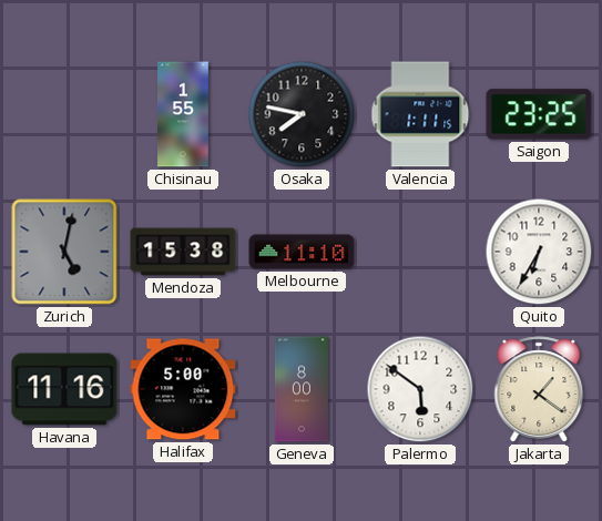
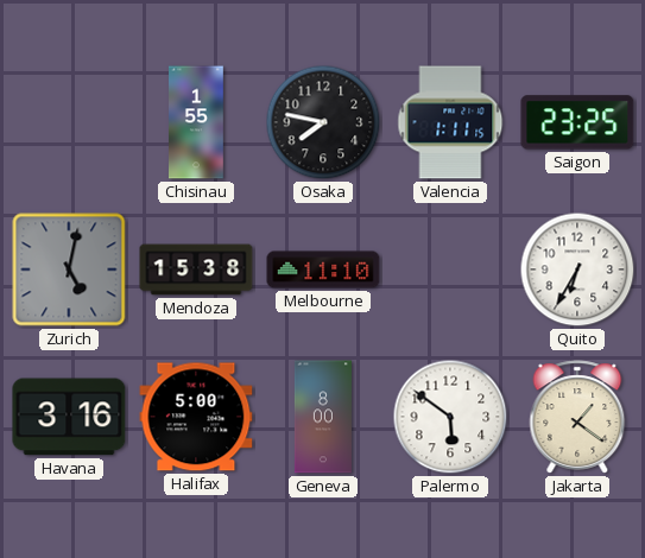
Havana: 11:16 -> 3:16
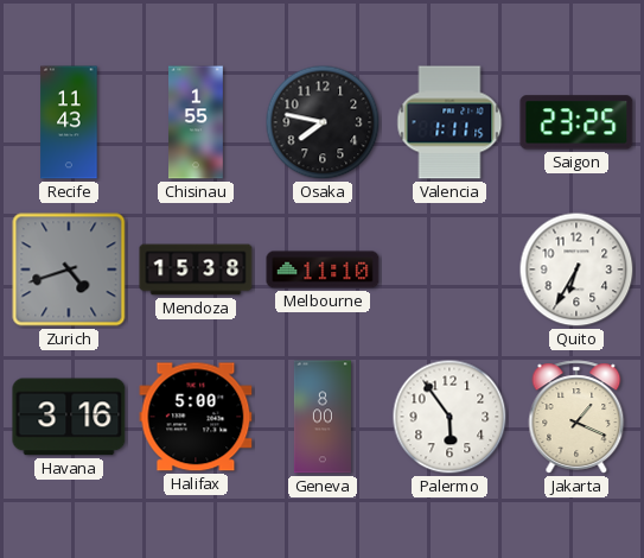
Recife: none -> 11:43
Zurich: 5:02 -> 4:42
Palermo: 5:51 -> 5:54
Jakarta: 1:21 -> 1:19
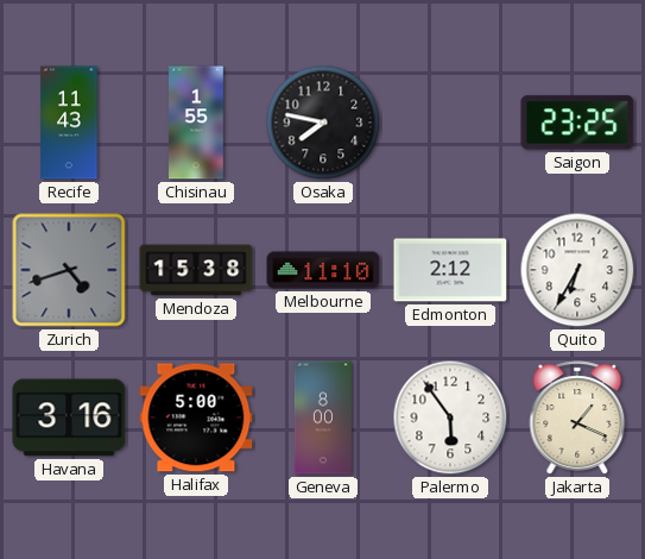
Valencia: 1:11 -> none
Edmonton: none -> 2:12
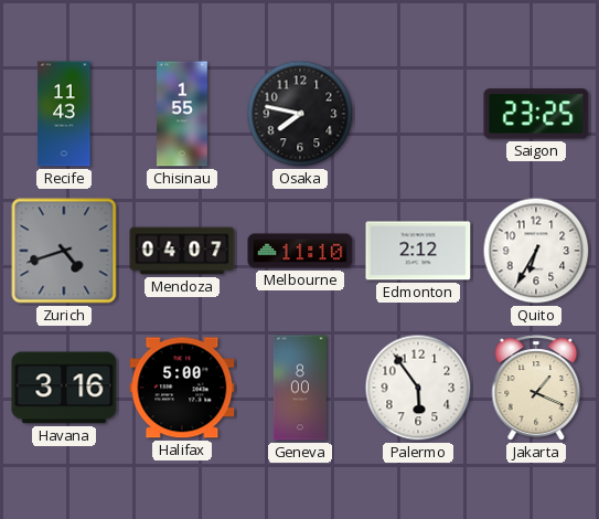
Mendoza: 15:38 -> 04:07
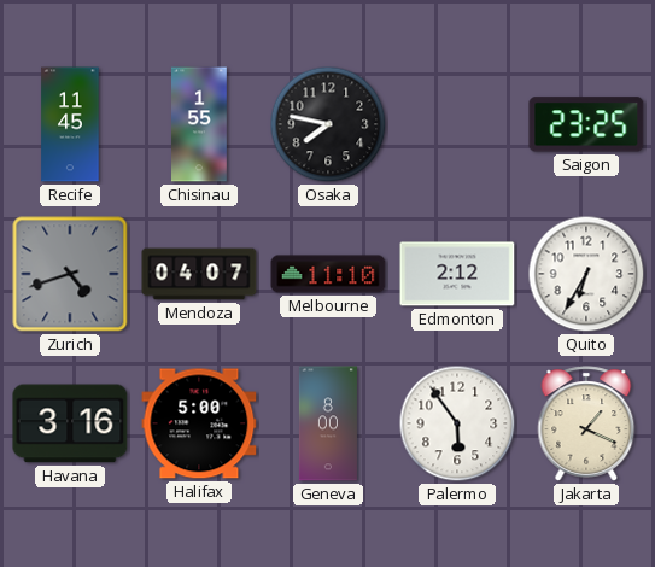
Recife: 11:43 -> 11:45
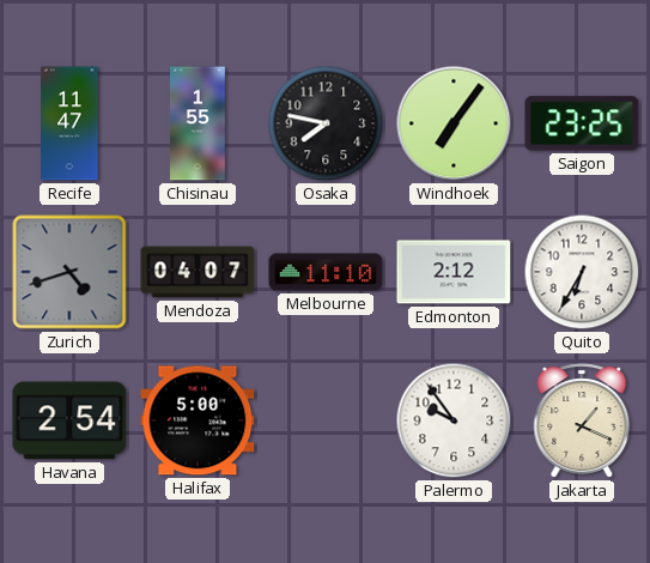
Recife: 11:45 -> 11:47
Windhoek: none -> 7:06
Havana: 3:16 -> 2:54
Geneva: 8:00 -> none
Palermo: 5:54 -> 9:54
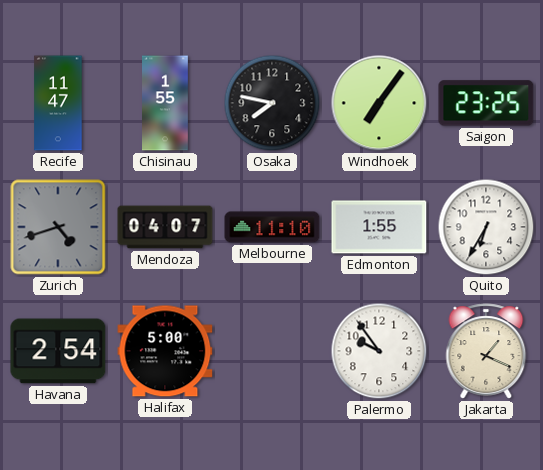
Edmonton: 2:12 -> 1:55
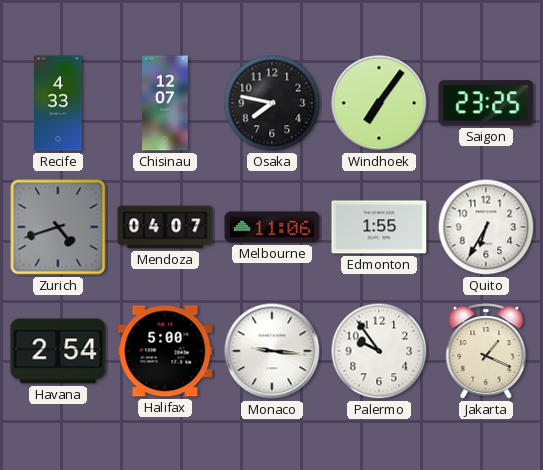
Recife: 11:47 -> 4:33
Chisinau: 1:55 -> 12:07
Melbourne: 11:10 -> 11:06
Monaco: none -> 9:16
